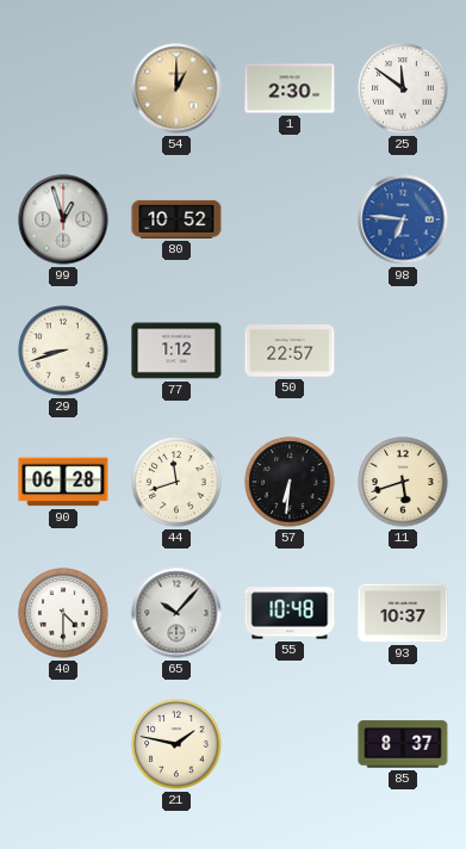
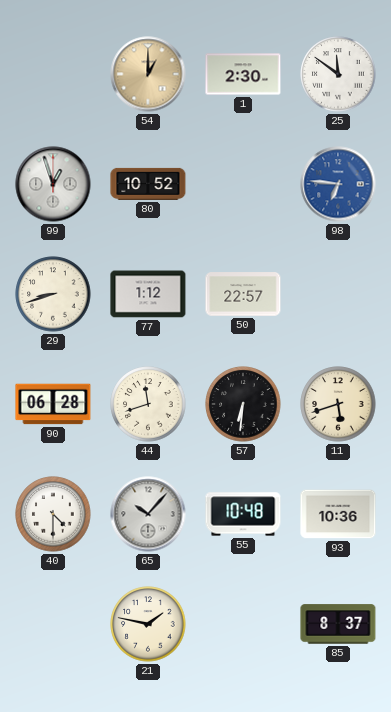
93: 10:37 -> 10:36
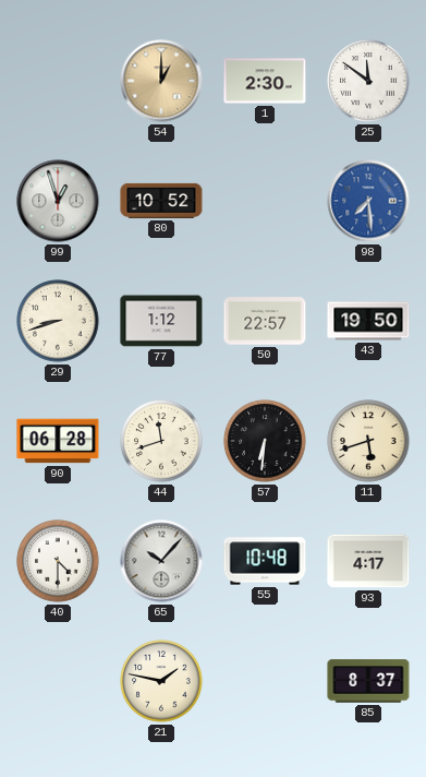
98: 6:46 -> 7:29
43: none -> 19:50
93: 10:36 -> 4:17
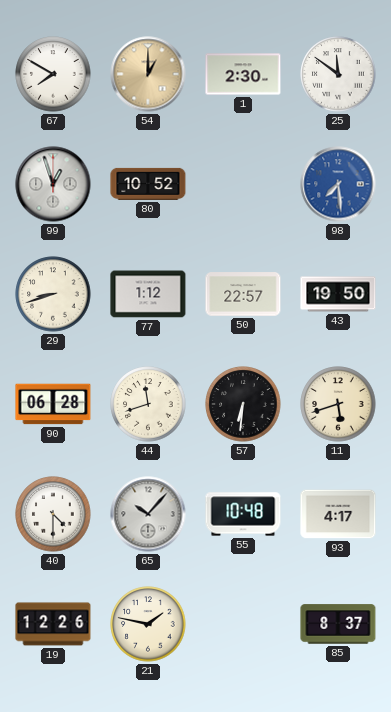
67: none -> 7:50
19: none -> 12:26
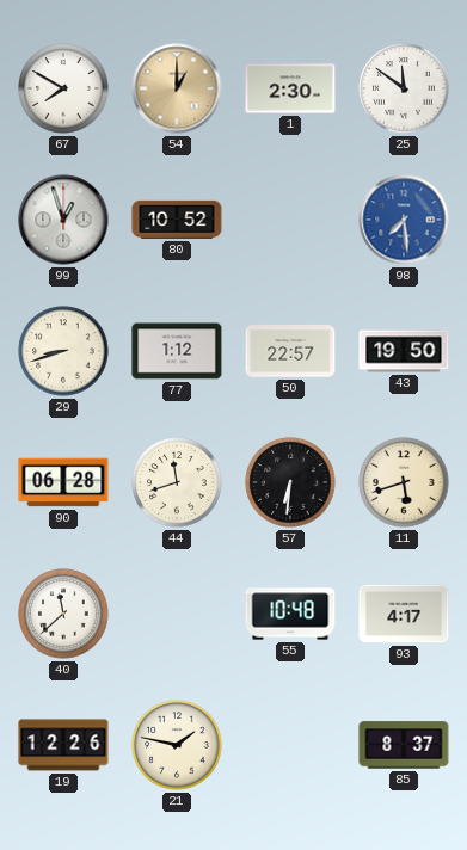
40: 4:30 -> 11:38
65: 10:07 -> none
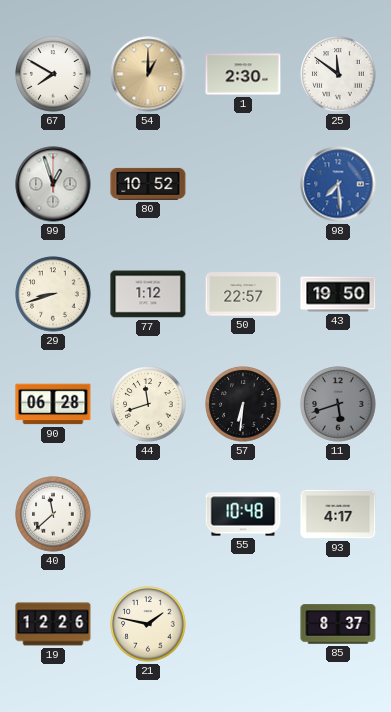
11 dial: cream -> grey
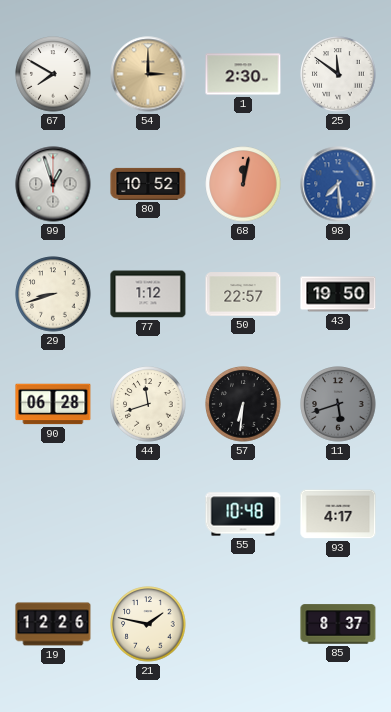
54: 1:00 -> 3:00
68: none -> 12:02
40: 11:38 -> none
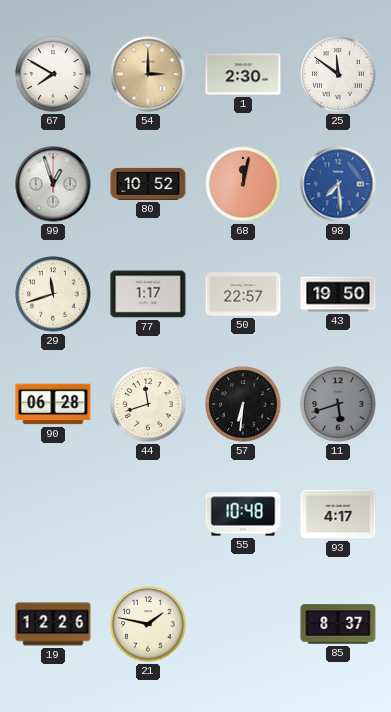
29: 8:42 -> 11:42
77: 1:12 -> 1:17
